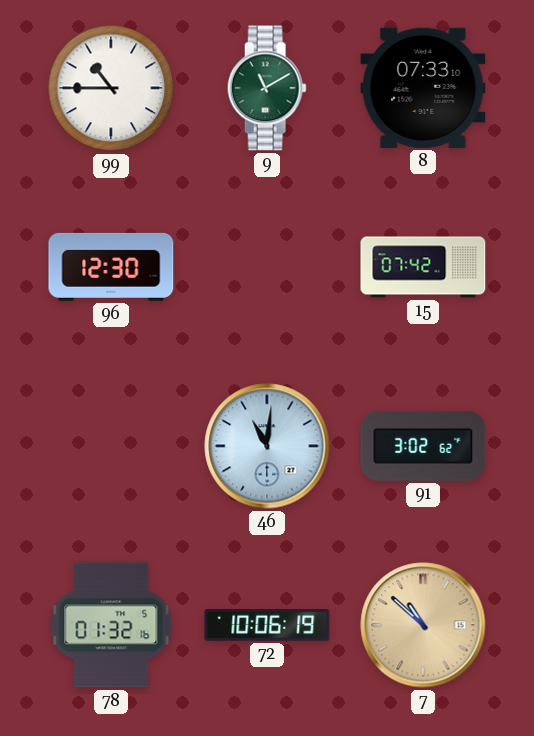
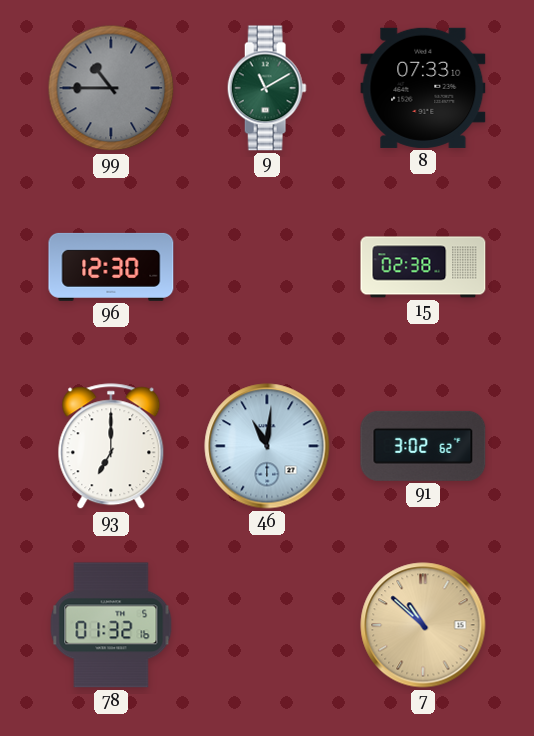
99 dial: white -> grey
15: 07:42 -> 02:38
93: none -> 7:00
72: 10:06 -> none
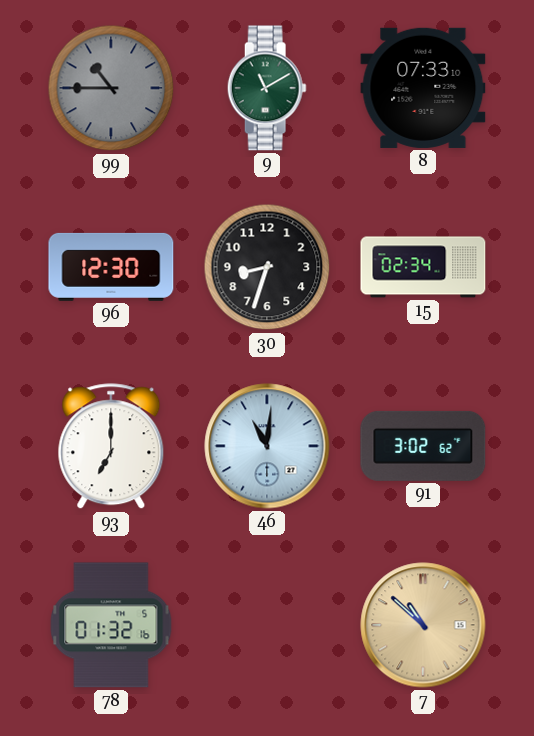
30: none -> 8:33
15: 02:38 -> 02:34
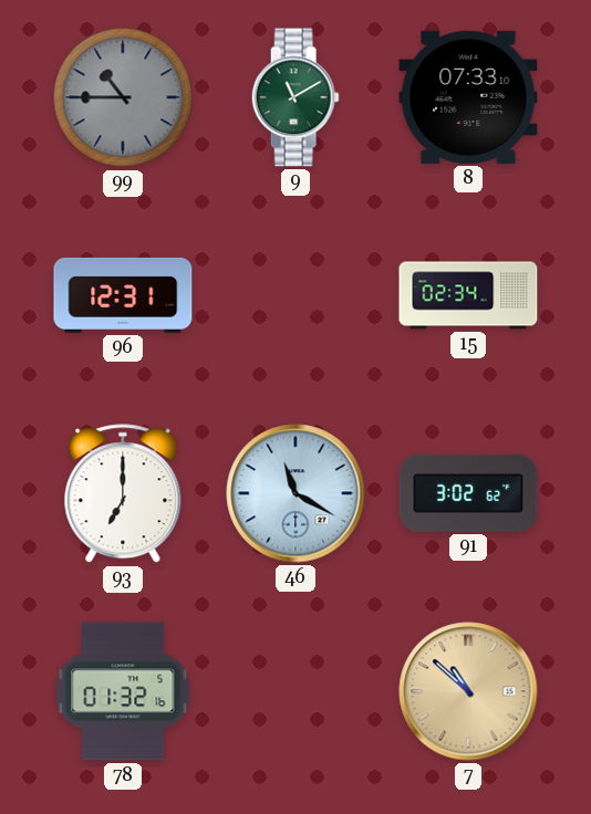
96: 12:30 -> 12:31
30: 8:33 -> none
46: 11:01 -> 11:20
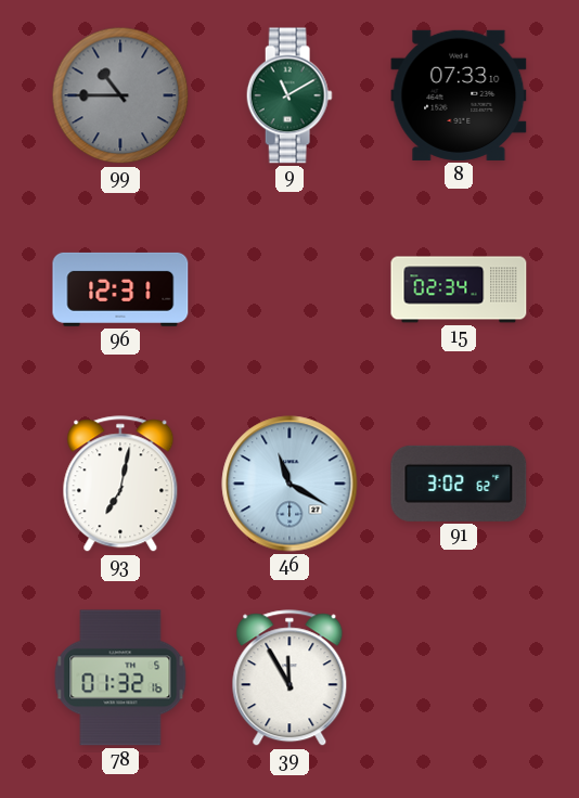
93: 7:00 -> 7:02
39: none -> 11:55
7: 10:52 -> none
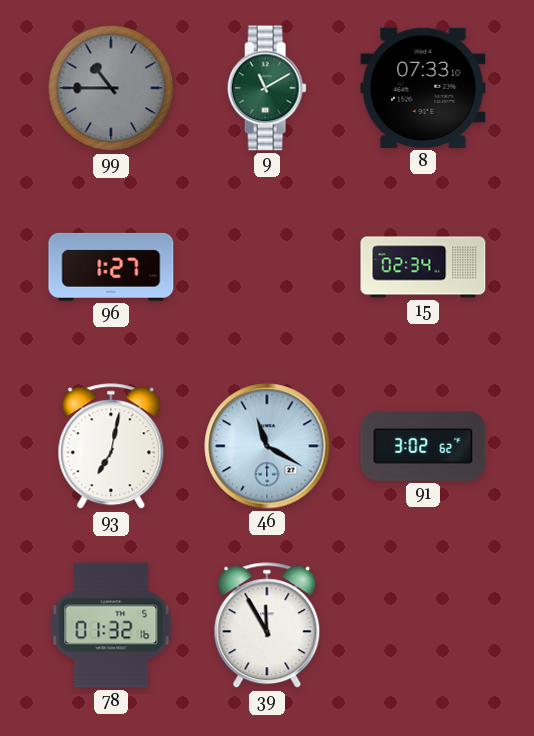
96: 12:31 -> 1:27
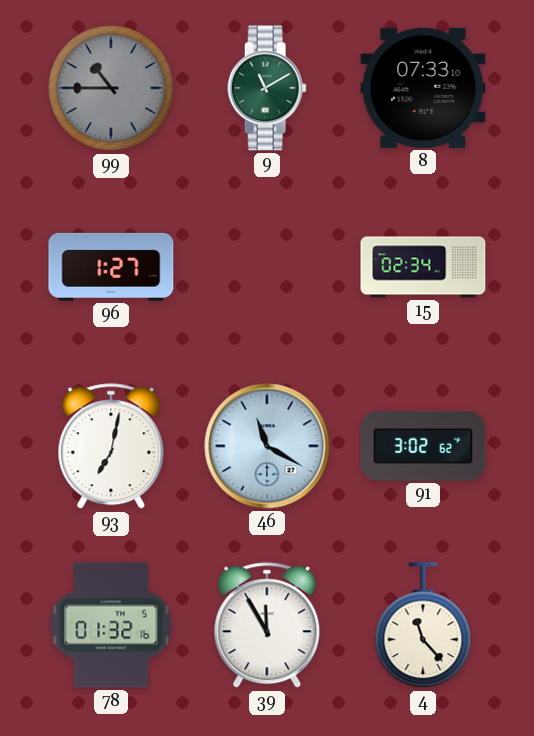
4: none -> 11:23
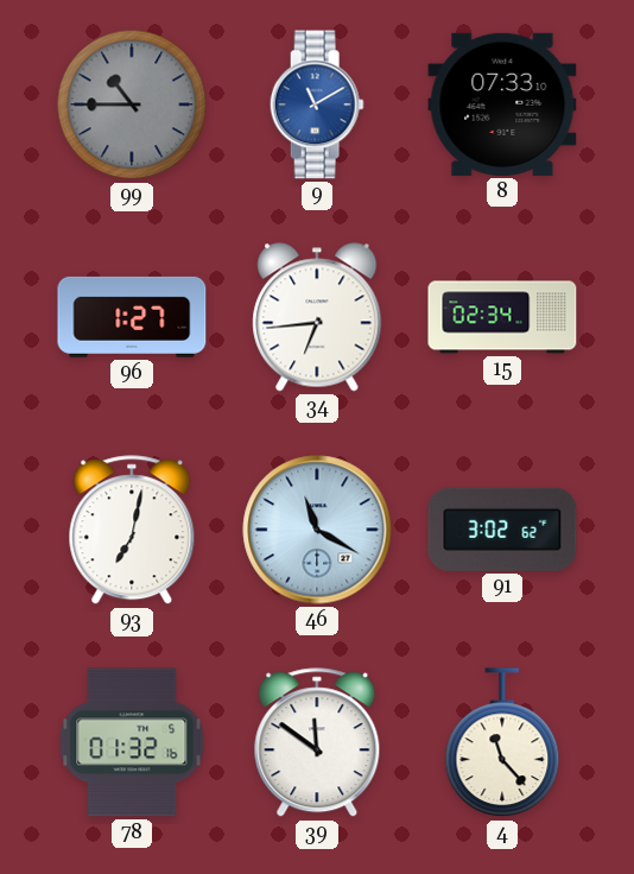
9 dial: green -> blue
34: none -> 6:44
39: 11:55 -> 11:51
